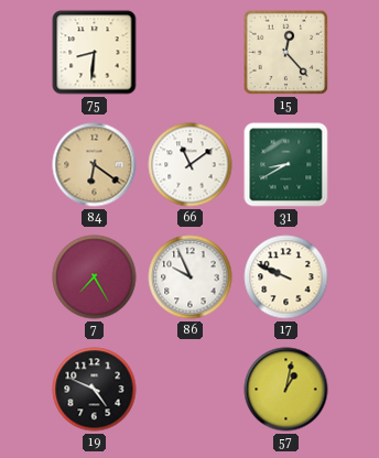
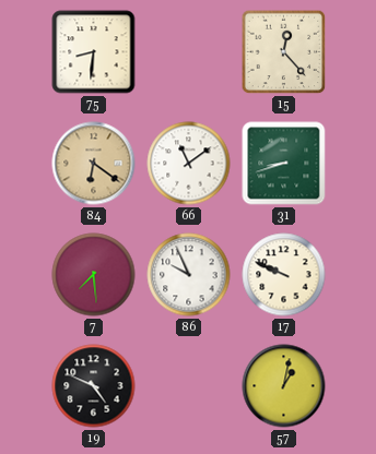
31: 8:40 -> 8:42
7: 7:25 -> 7:29
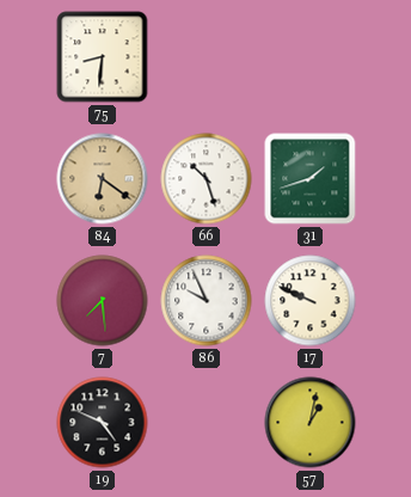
15: 12:23 -> none
66: 11:09 -> 10:27
31: 8:42 -> 1:42
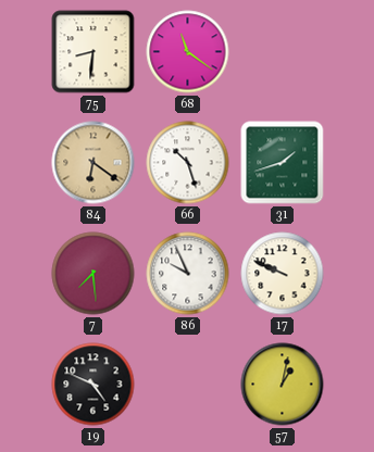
68: none -> 11:21
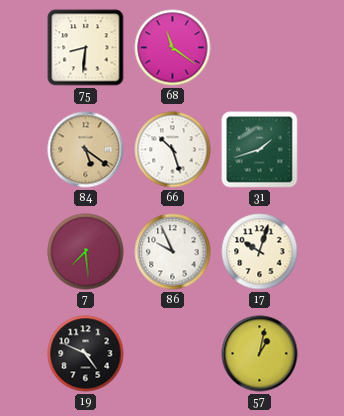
84: 6:21 -> 5:21
17: 9:49 -> 10:03
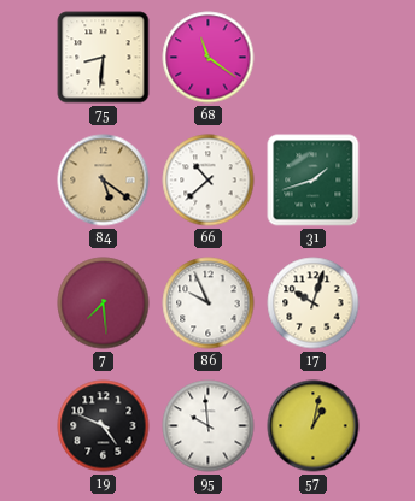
66: 10:27 -> 10:38
95: none -> 9:59
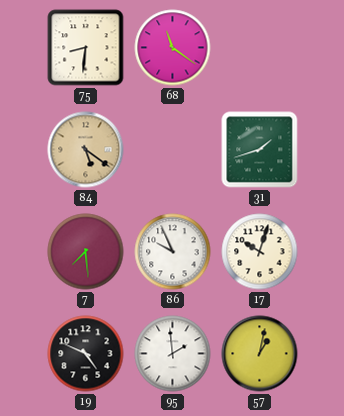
66: 10:38 -> none
95: 9:59 -> 1:59
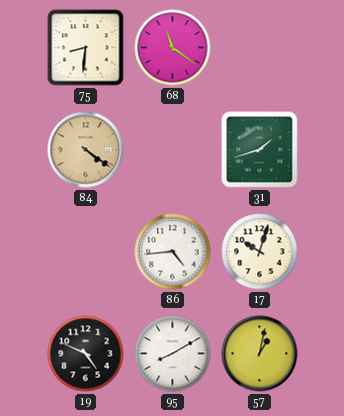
84: 5:21 -> 4:21
7: 7:29 -> none
86: 9:56 -> 4:44
95: 1:59 -> 8:10
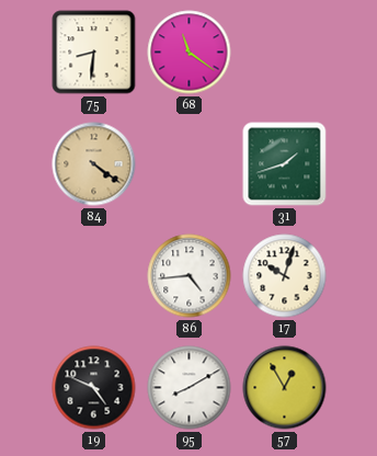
57: 1:02 -> 12:55
